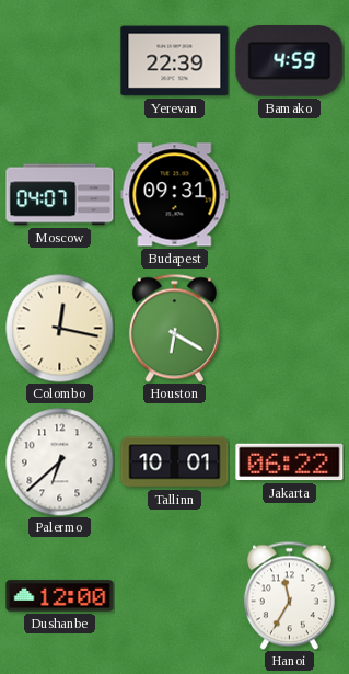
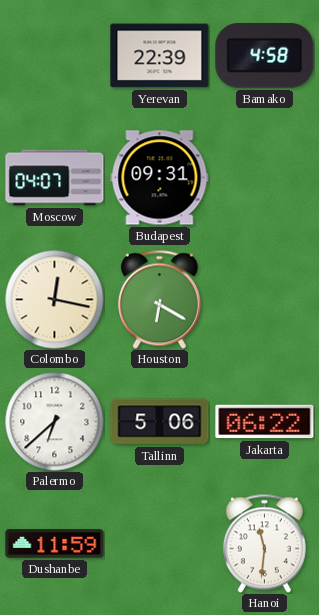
Bamako: 4:59 -> 4:58
Tallinn: 10:01 -> 5:06
Dushanbe: 12:00 -> 11:59
Hanoi: 11:35 -> 11:31
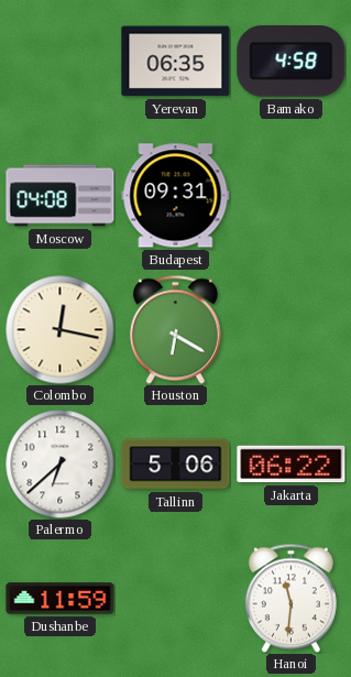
Yerevan: 22:39 -> 06:35
Moscow: 04:07 -> 04:08
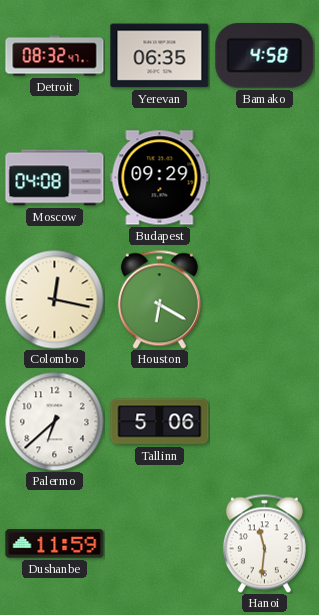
Detroit: none -> 08:32
Budapest: 09:31 -> 09:29
Jakarta: 06:22 -> none
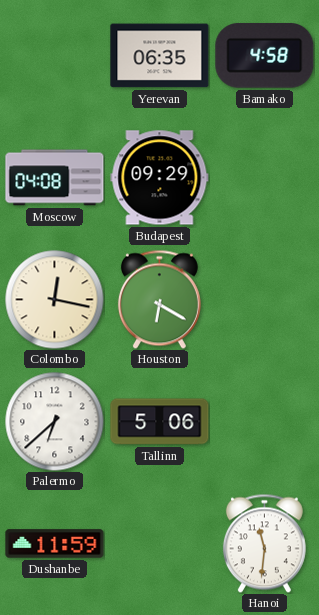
Detroit: 08:32 -> none
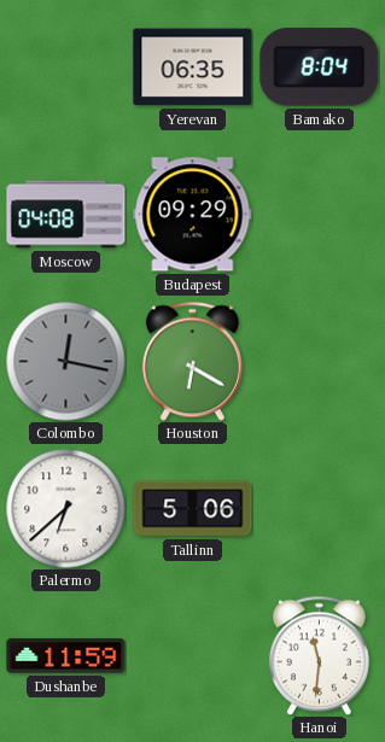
Bamako: 4:58 -> 8:04
Colombo dial: cream -> grey
